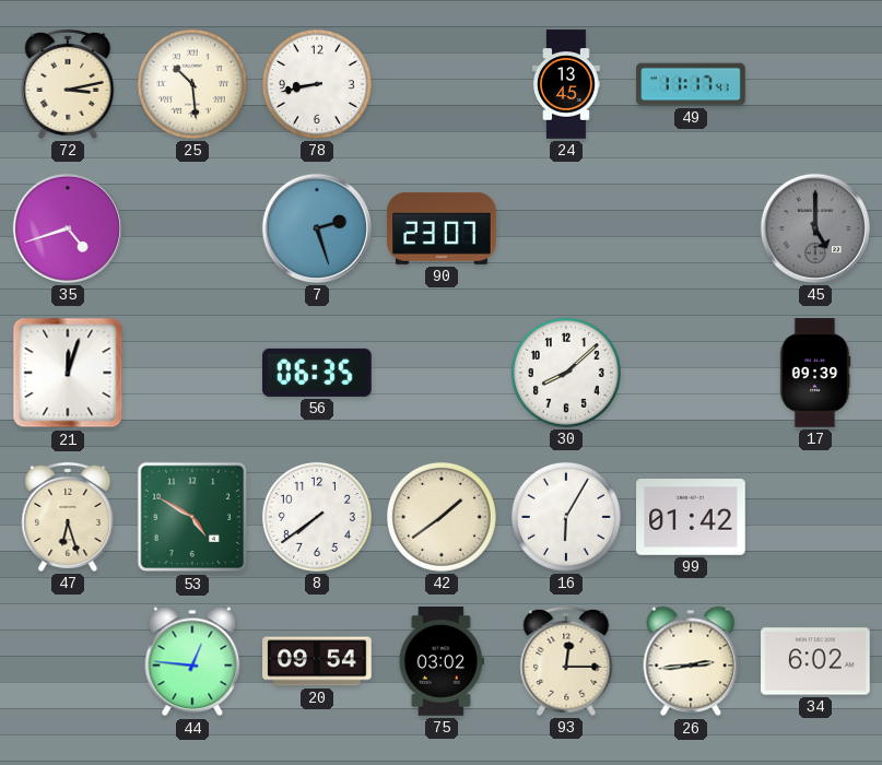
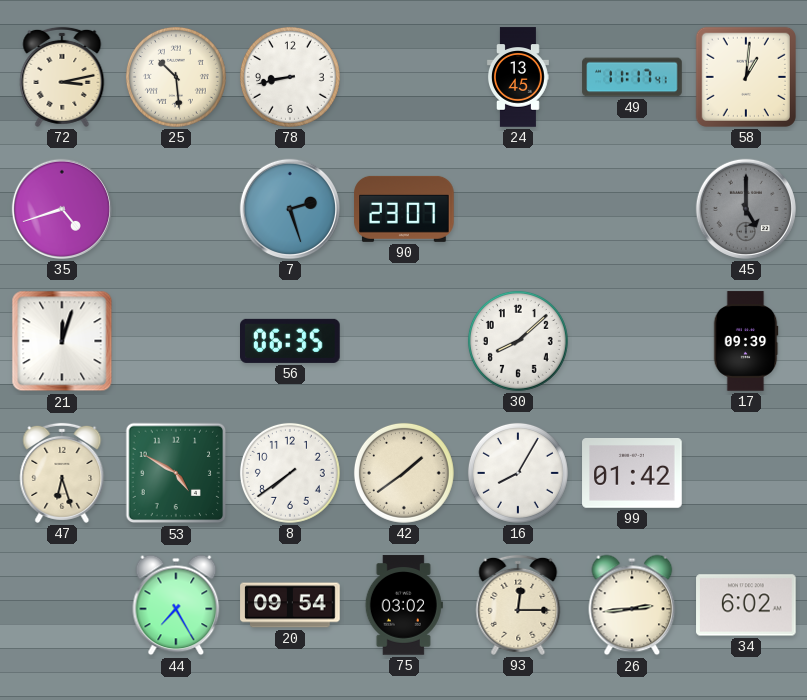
58: none -> 1:01
16: 6:05 -> 8:05
44: 12:46 -> 7:25
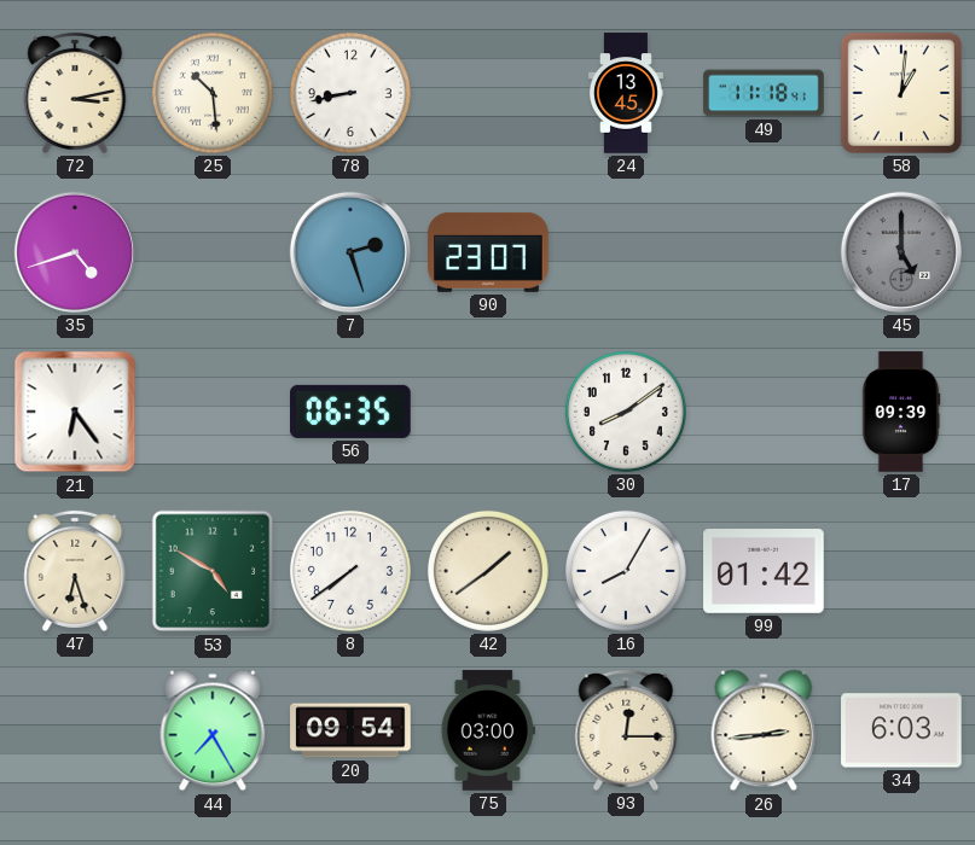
49: 11:17 -> 11:18
21: 12:03 -> 6:24
30: 8:08 -> 8:09
75: 03:02 -> 03:00
34: 6:02 -> 6:03
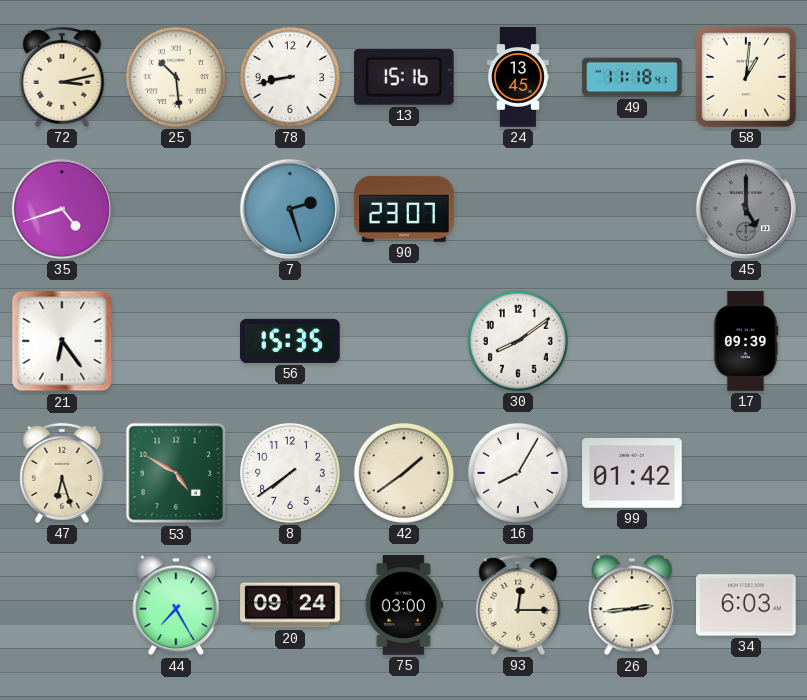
13: none -> 15:16
56: 06:35 -> 15:35
20: 09:54 -> 09:24
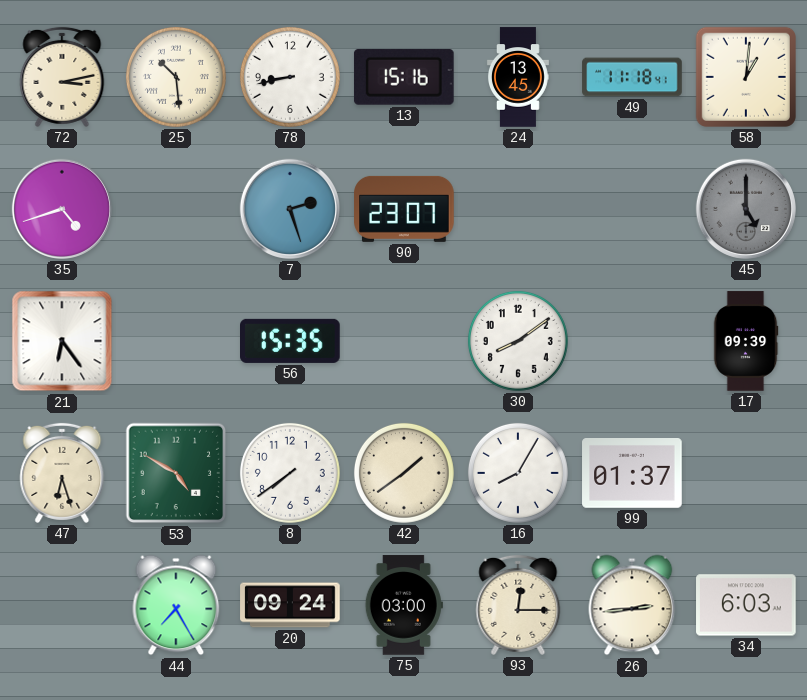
99: 01:42 -> 01:37
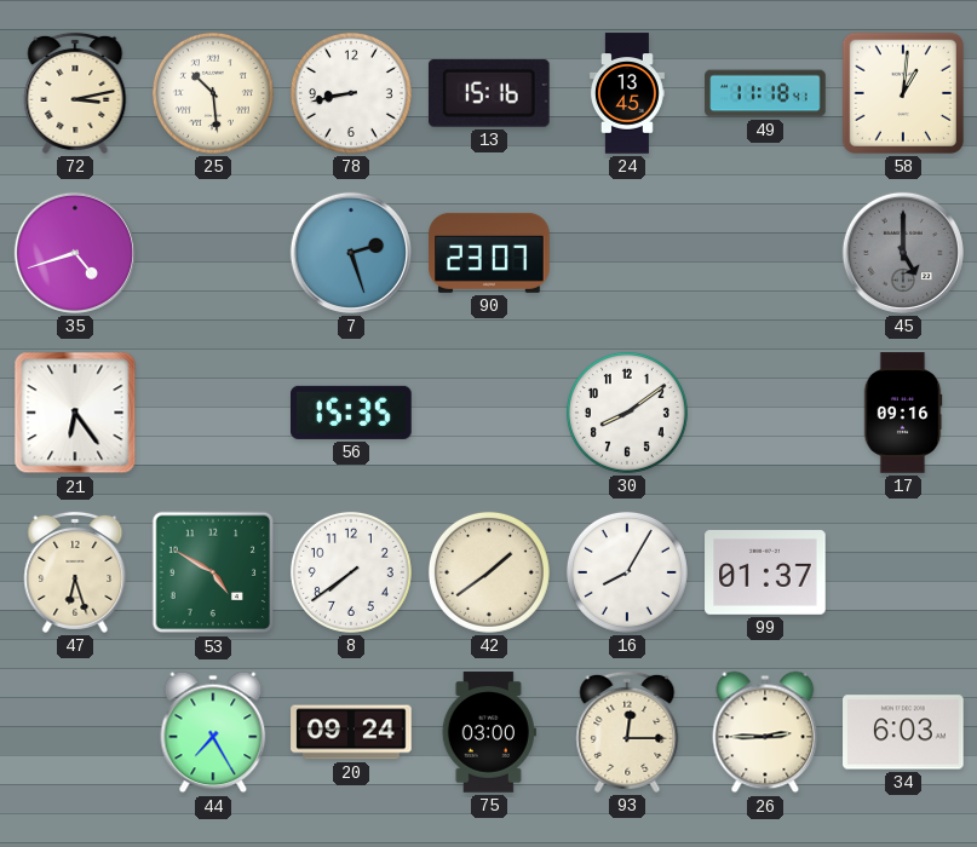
17: 09:39 -> 09:16
26: 2:44 -> 2:45
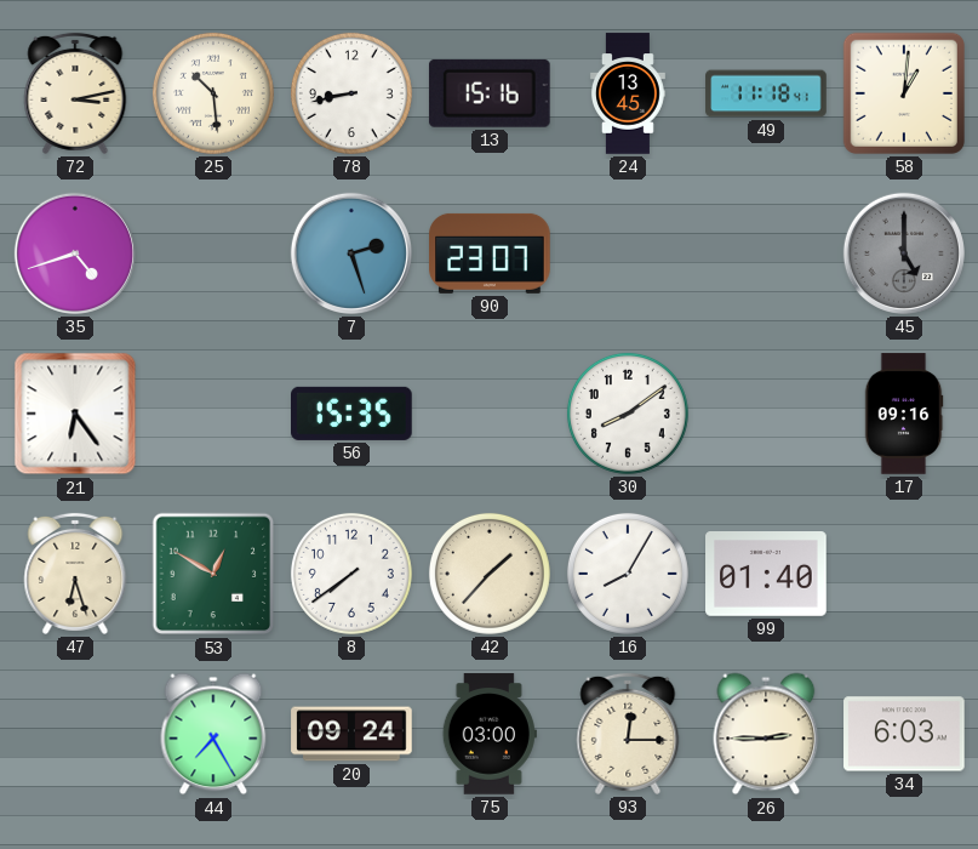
53: 4:50 -> 12:50
42: 1:39 -> 1:37
99: 01:37 -> 01:40
